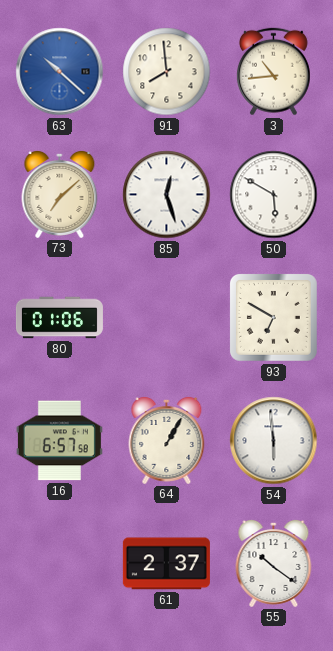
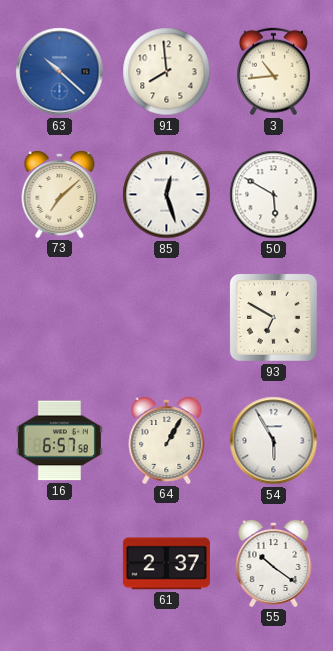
80: 01:06 -> none
54: 5:59 -> 5:55
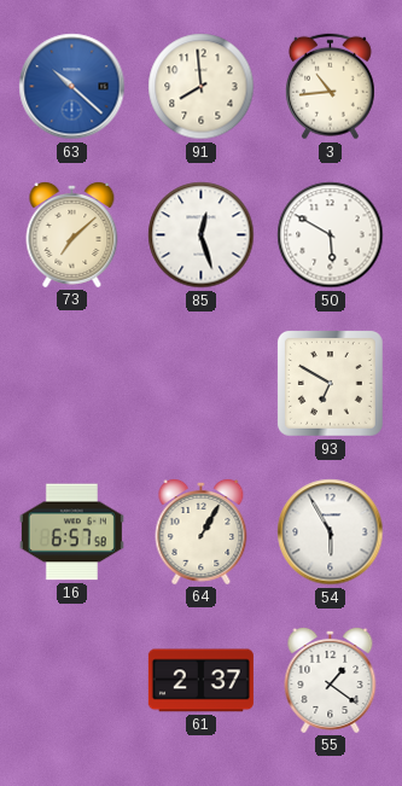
55: 10:21 -> 1:21
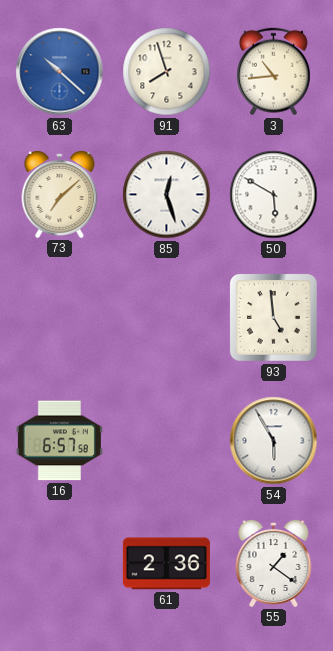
91: 7:59 -> 7:57
93: 6:50 -> 4:59
64: 1:05 -> none
61: 2:37 -> 2:36
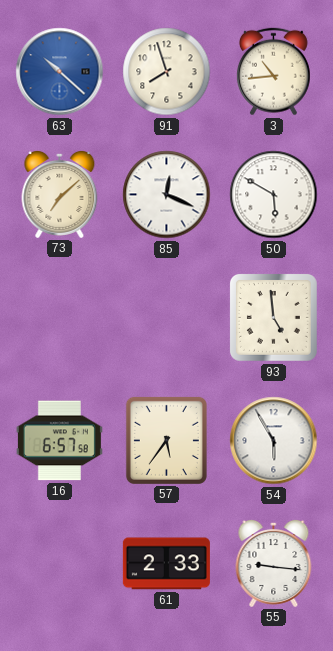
85: 12:27 -> 12:19
57: none -> 5:36
61: 2:36 -> 2:33
55: 1:21 -> 9:16
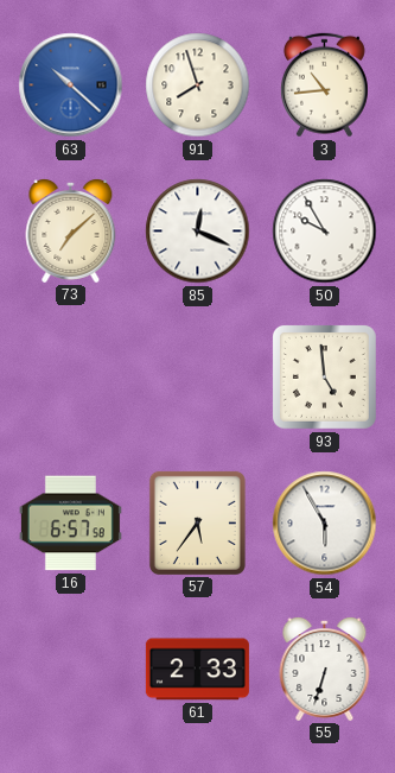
50: 5:50 -> 9:55
55: 9:16 -> 6:33
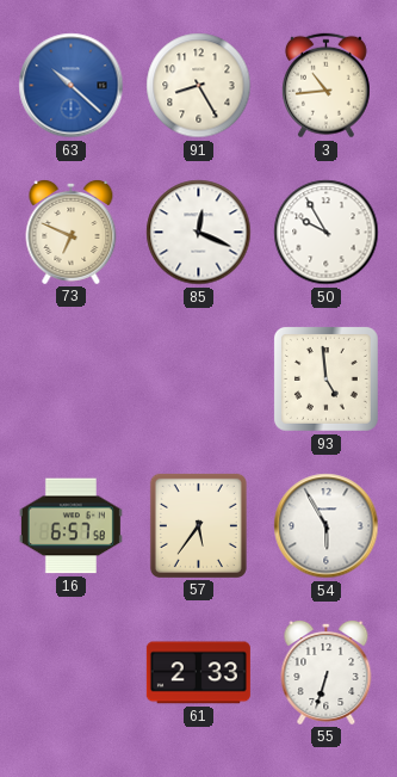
91: 7:57 -> 8:25
73: 7:08 -> 6:49
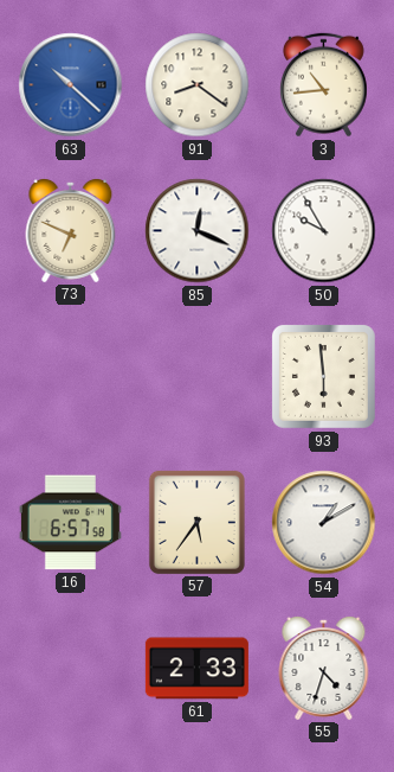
91: 8:25 -> 8:21
93: 4:59 -> 5:59
54: 5:55 -> 1:10
55: 6:33 -> 4:33
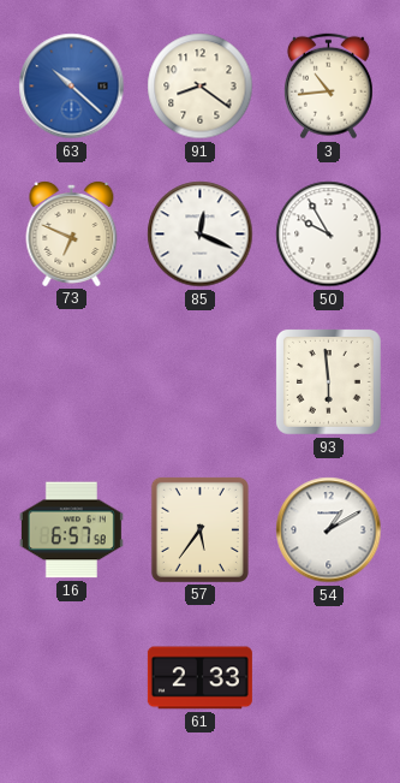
55: 4:33 -> none
